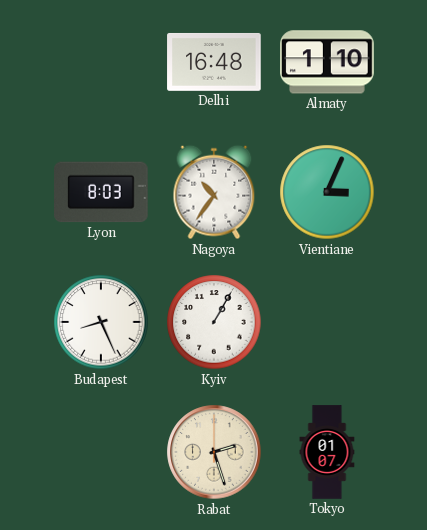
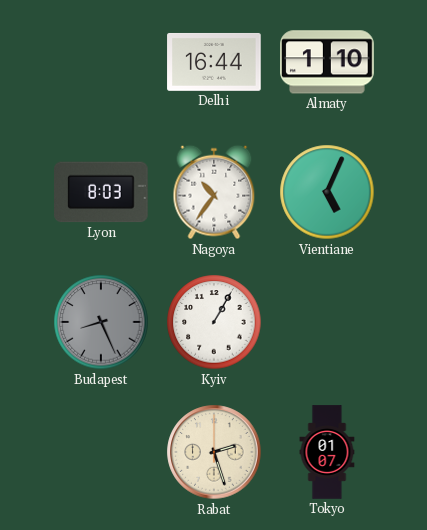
Delhi: 16:48 -> 16:44
Vientiane: 3:04 -> 5:04
Budapest dial: white -> grey
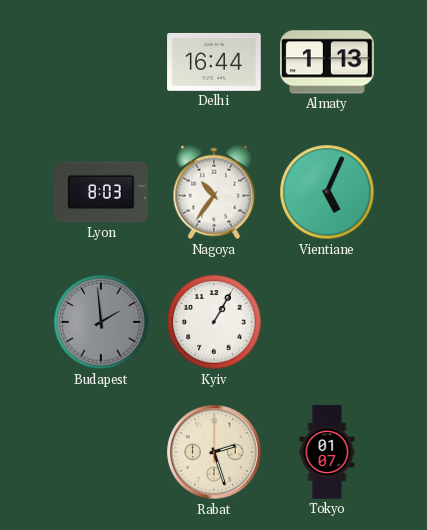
Almaty: 1:10 -> 1:13
Budapest: 8:26 -> 1:59
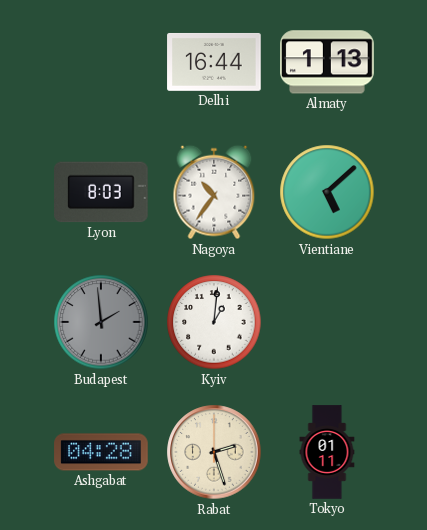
Vientiane: 5:04 -> 5:08
Kyiv: 1:05 -> 1:01
Ashgabat: none -> 04:28
Tokyo: 01:07 -> 01:11
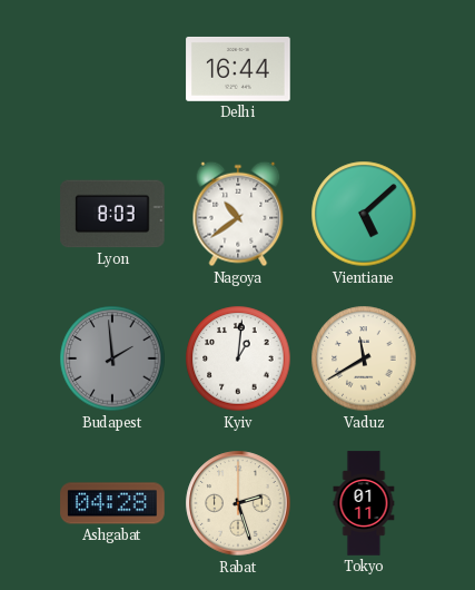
Almaty: 1:13 -> none
Nagoya: 10:36 -> 10:39
Vaduz: none -> 11:40
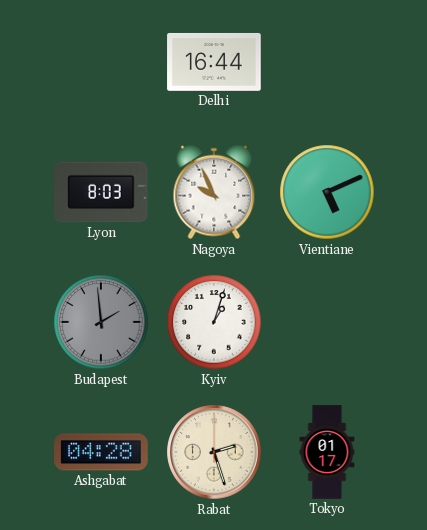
Nagoya: 10:39 -> 9:56
Vientiane: 5:08 -> 5:11
Kyiv: 1:01 -> 1:03
Vaduz: 11:40 -> none
Tokyo: 01:11 -> 01:17
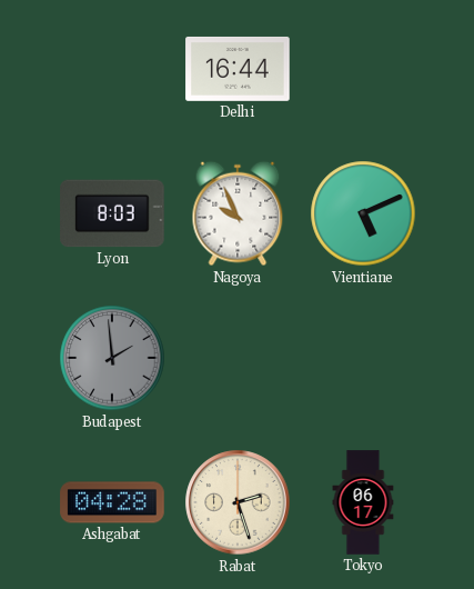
Kyiv: 1:03 -> none
Tokyo: 01:17 -> 06:17
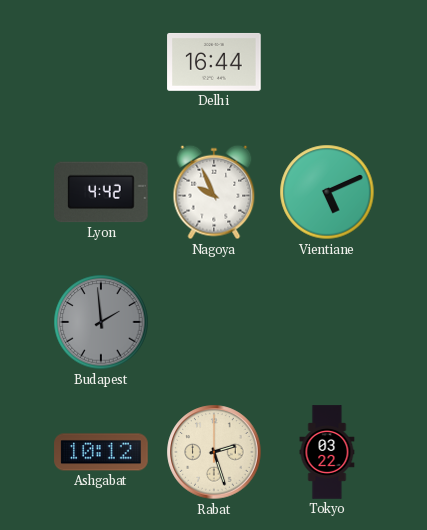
Lyon: 8:03 -> 4:42
Ashgabat: 04:28 -> 10:12
Tokyo: 06:17 -> 03:22
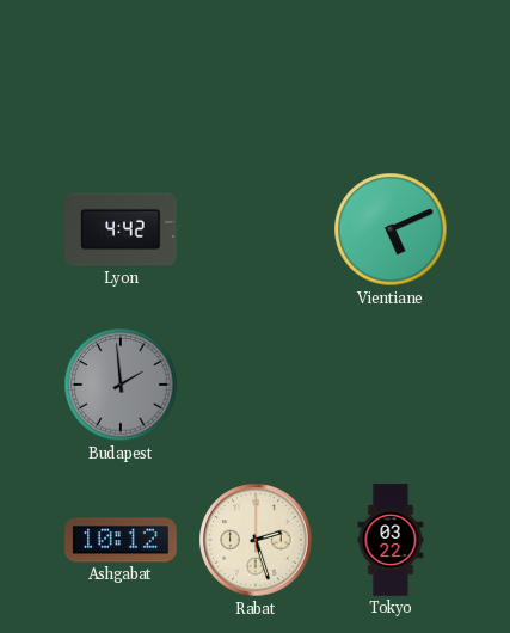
Delhi: 16:44 -> none
Nagoya: 9:56 -> none
